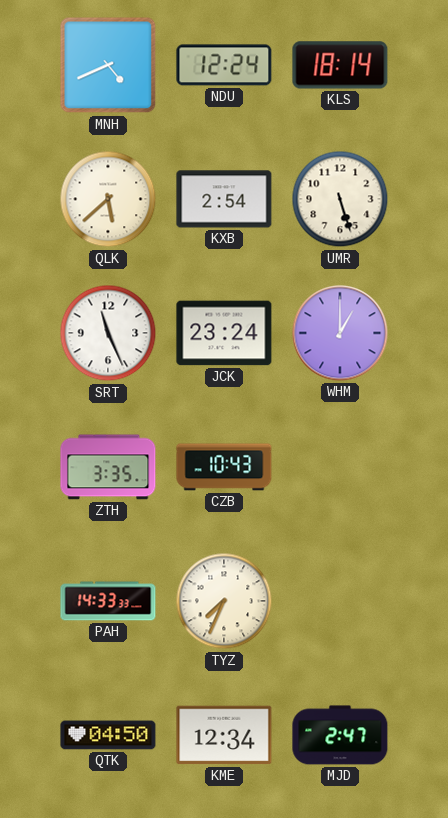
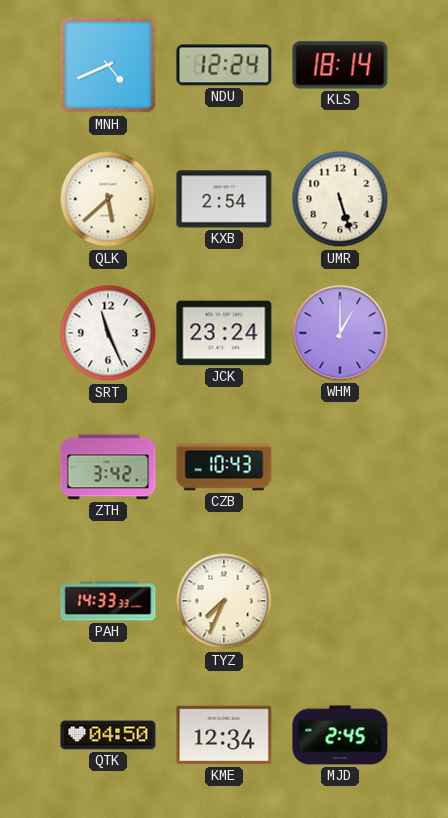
ZTH: 3:35 -> 3:42
MJD: 2:47 -> 2:45
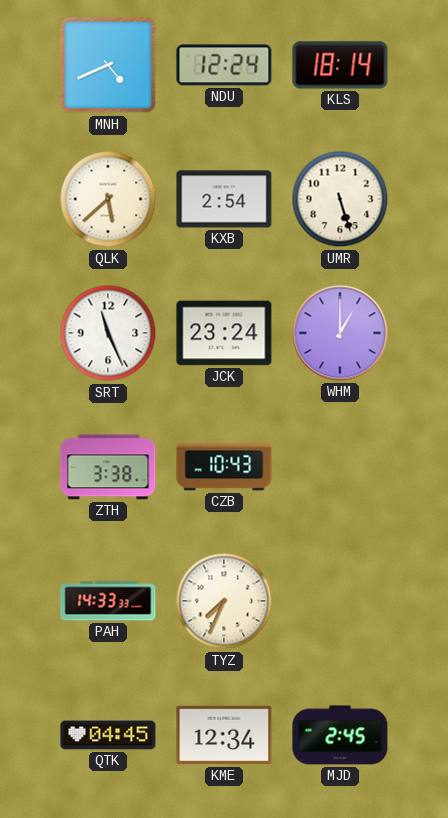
ZTH: 3:42 -> 3:38
QTK: 04:50 -> 04:45
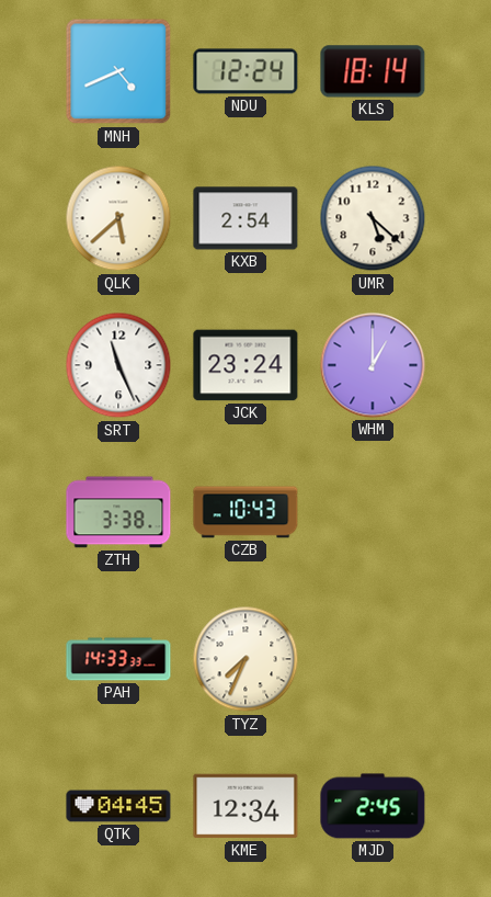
UMR: 5:27 -> 5:22
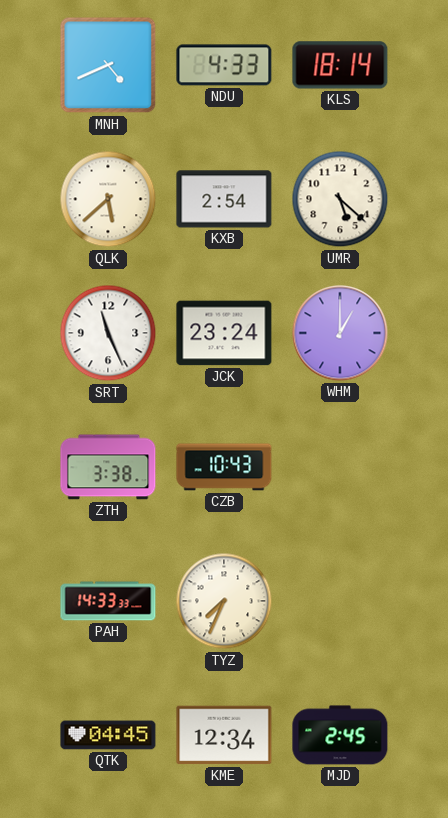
NDU: 12:24 -> 4:33
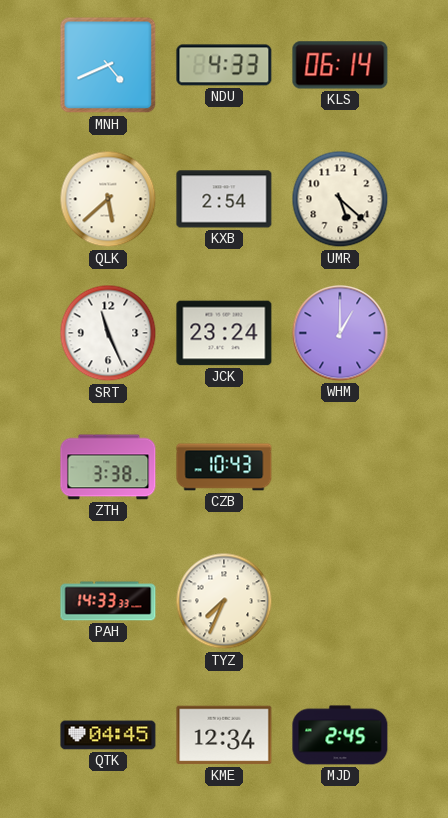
KLS: 18:14 -> 06:14
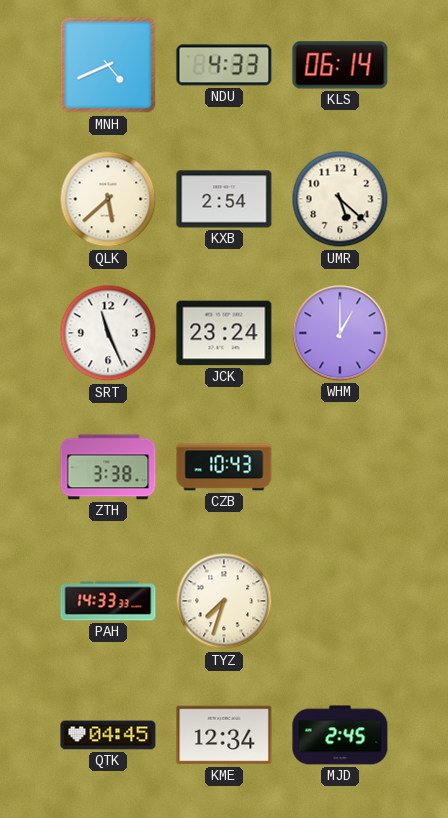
TYZ: 7:34 -> 7:33
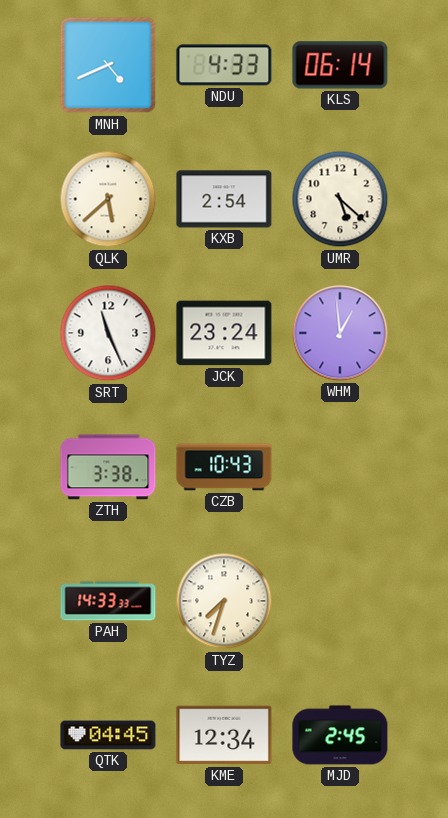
WHM: 1:00 -> 12:59
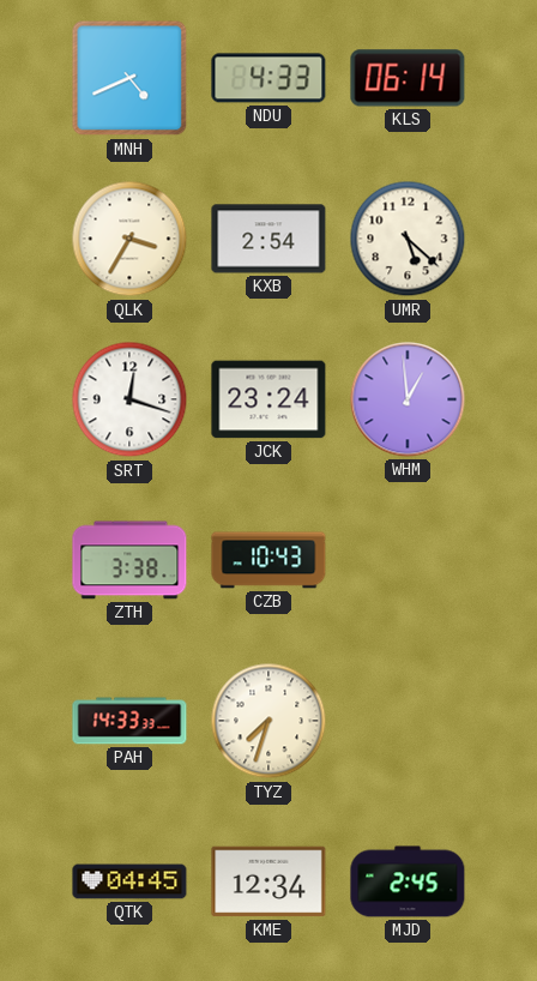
QLK: 5:38 -> 3:35
SRT: 11:26 -> 12:18
